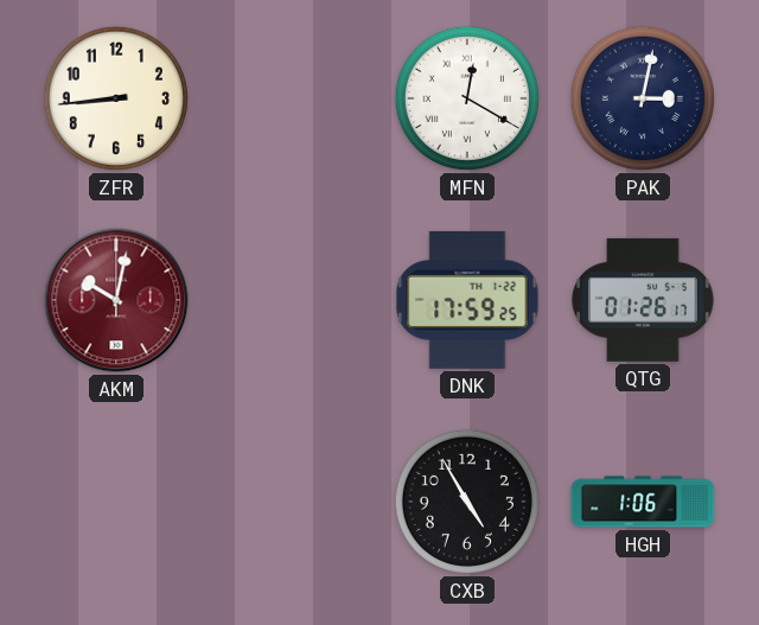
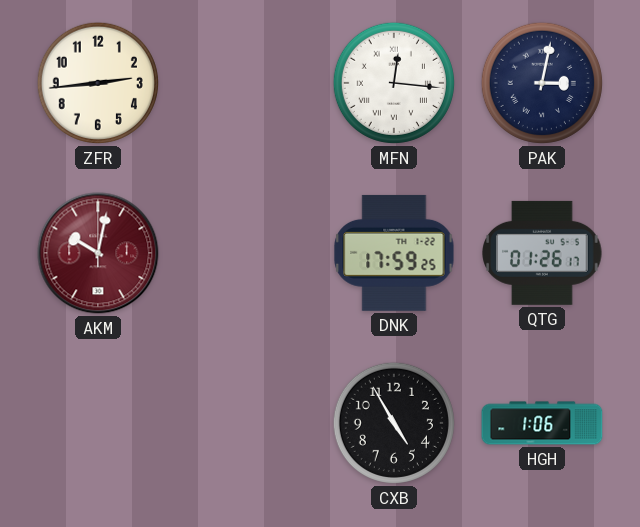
ZFR: 8:44 -> 2:44
MFN: 12:20 -> 12:16
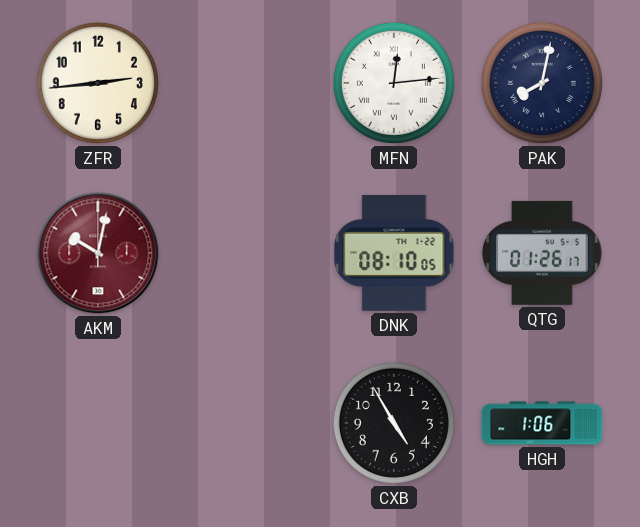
MFN: 12:16 -> 12:14
PAK: 3:02 -> 8:02
DNK: 17:59 -> 08:10
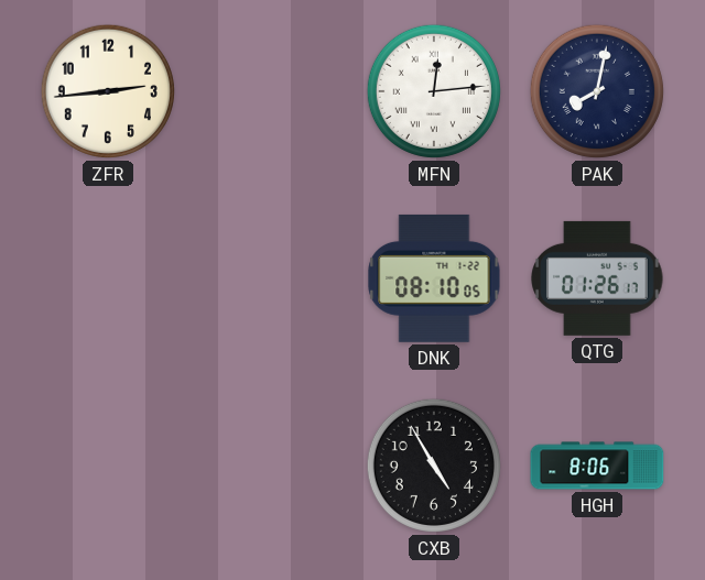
AKM: 10:02 -> none
HGH: 1:06 -> 8:06
